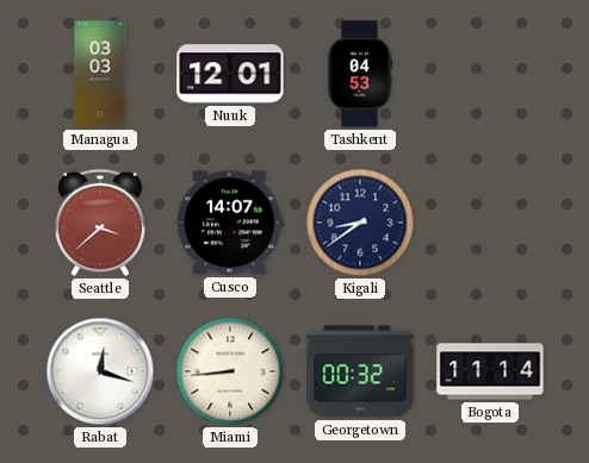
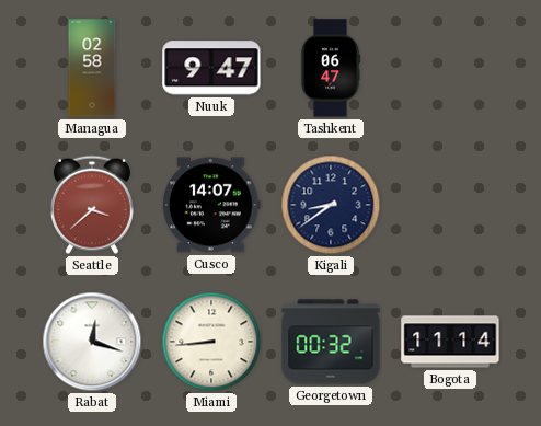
Managua: 03:03 -> 02:58
Nuuk: 12:01 -> 9:47
Tashkent: 04:53 -> 06:47
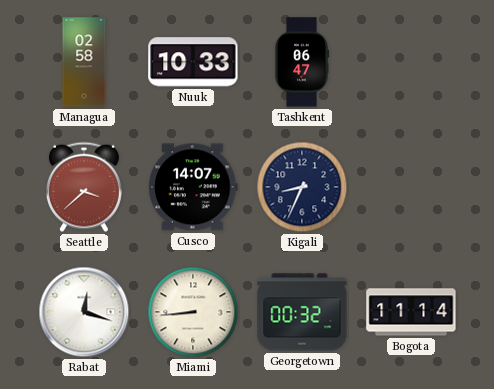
Nuuk: 9:47 -> 10:33
Kigali: 8:39 -> 8:34
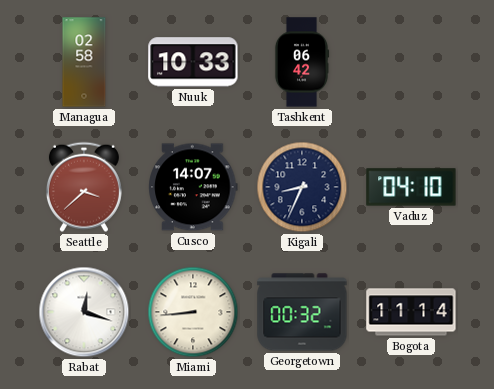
Tashkent: 06:47 -> 06:42
Vaduz: none -> 04:10
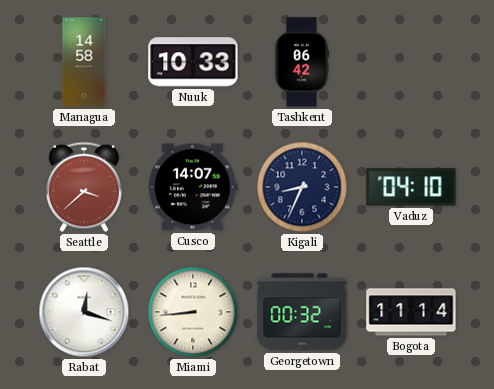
Managua: 02:58 -> 14:58
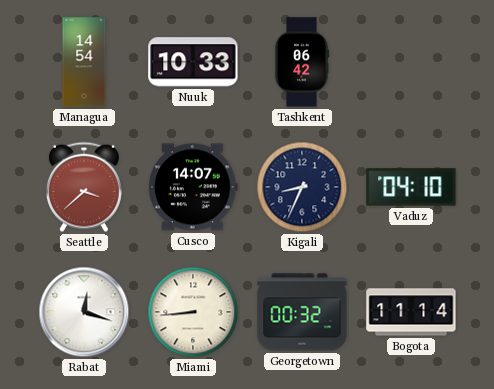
Managua: 14:58 -> 14:54
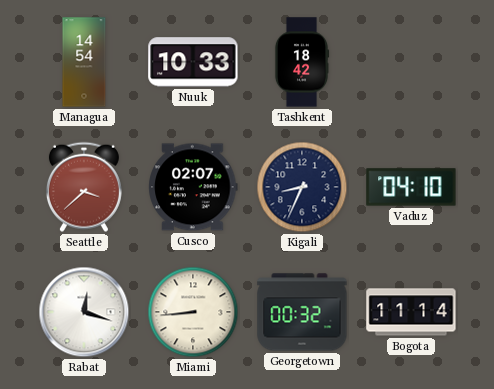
Tashkent: 06:42 -> 18:42
Cusco: 14:07 -> 02:07
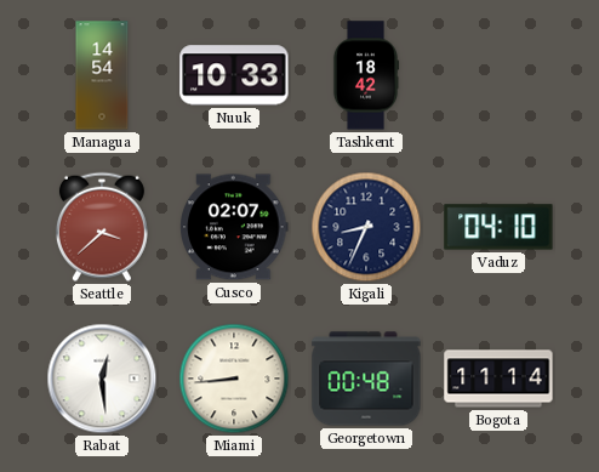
Rabat: 12:18 -> 12:29
Georgetown: 00:32 -> 00:48
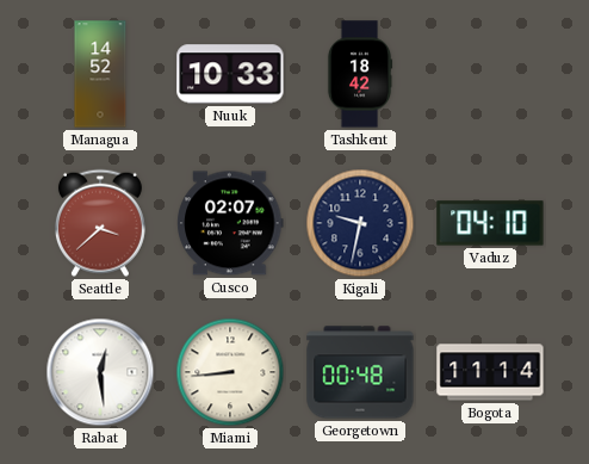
Managua: 14:54 -> 14:52
Kigali: 8:34 -> 9:32
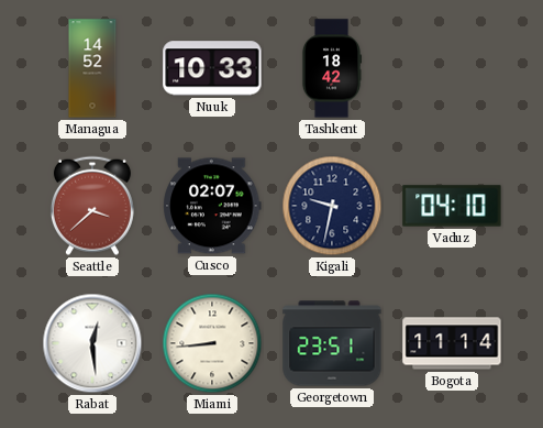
Georgetown: 00:48 -> 23:51
